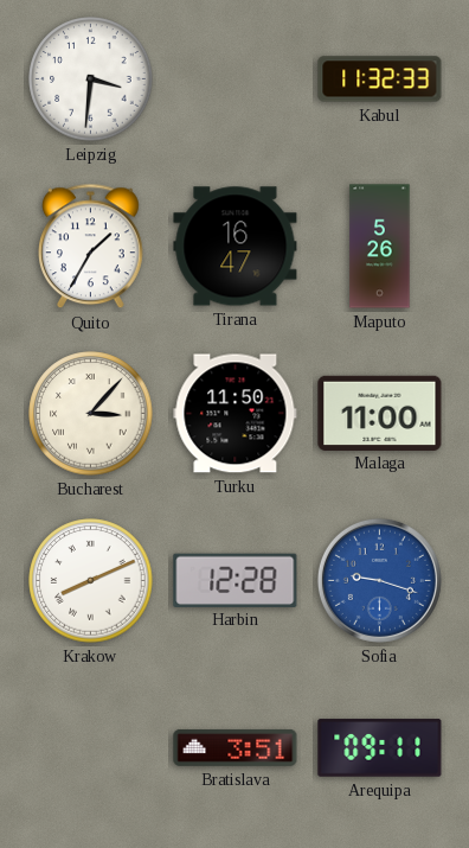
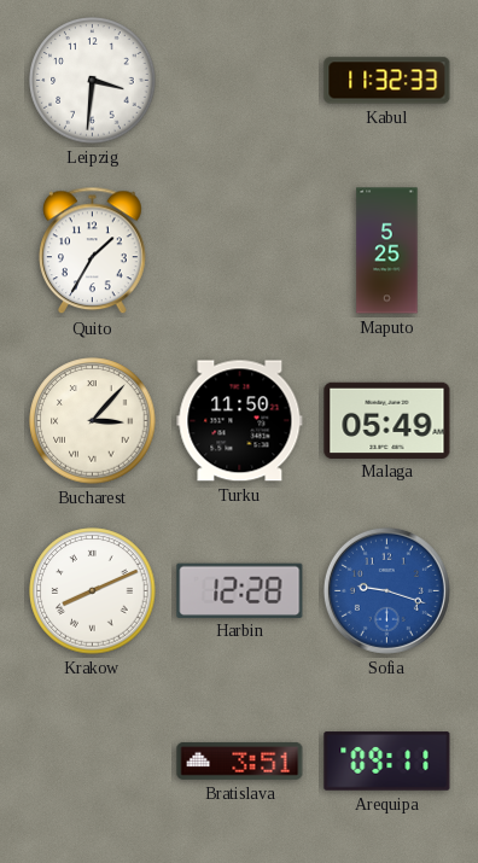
Tirana: 16:47 -> none
Maputo: 5:26 -> 5:25
Malaga: 11:00 -> 05:49
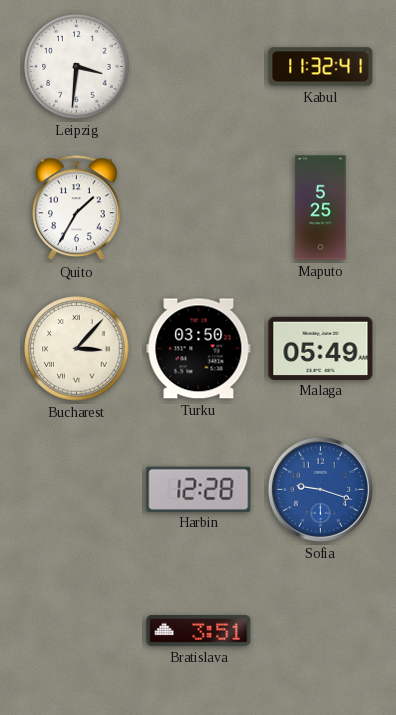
Kabul: 11:32:33 -> 11:32:41
Turku: 11:50 -> 03:50
Krakow: 8:11 -> none
Arequipa: 09:11 -> none
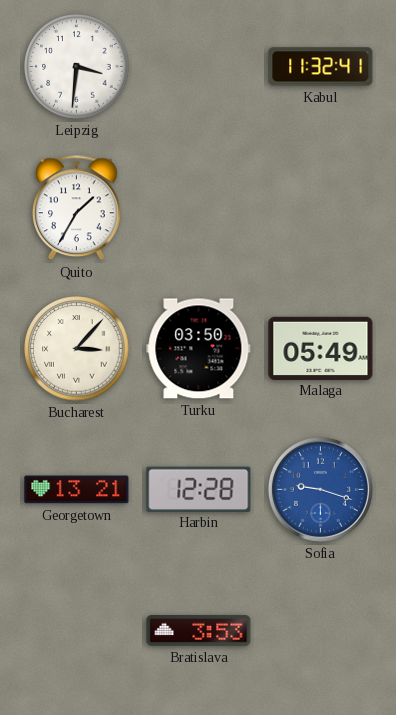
Maputo: 5:25 -> none
Georgetown: none -> 13:21
Bratislava: 3:51 -> 3:53
